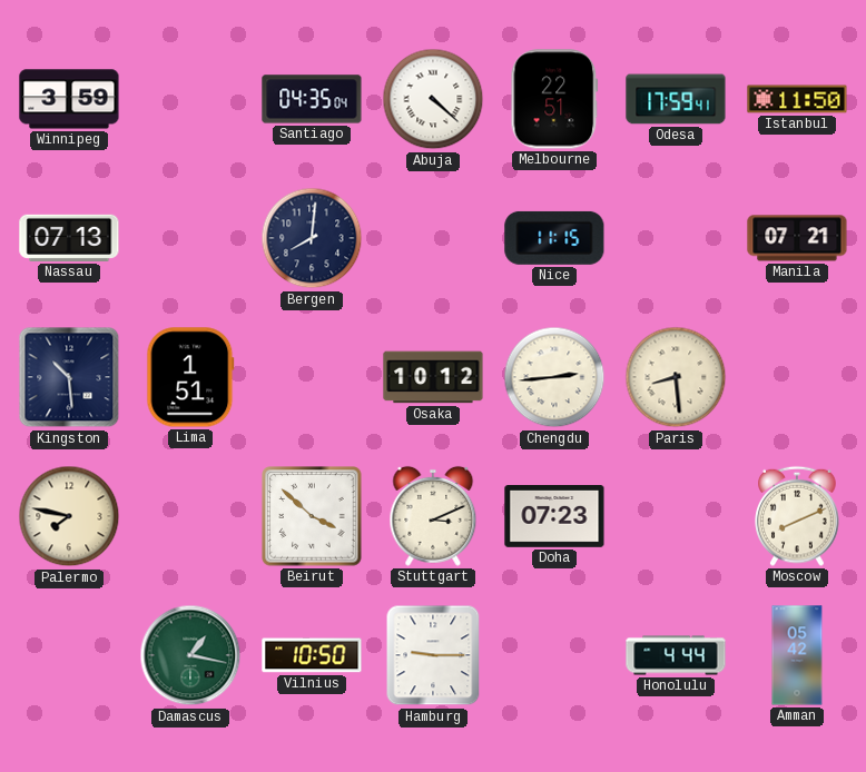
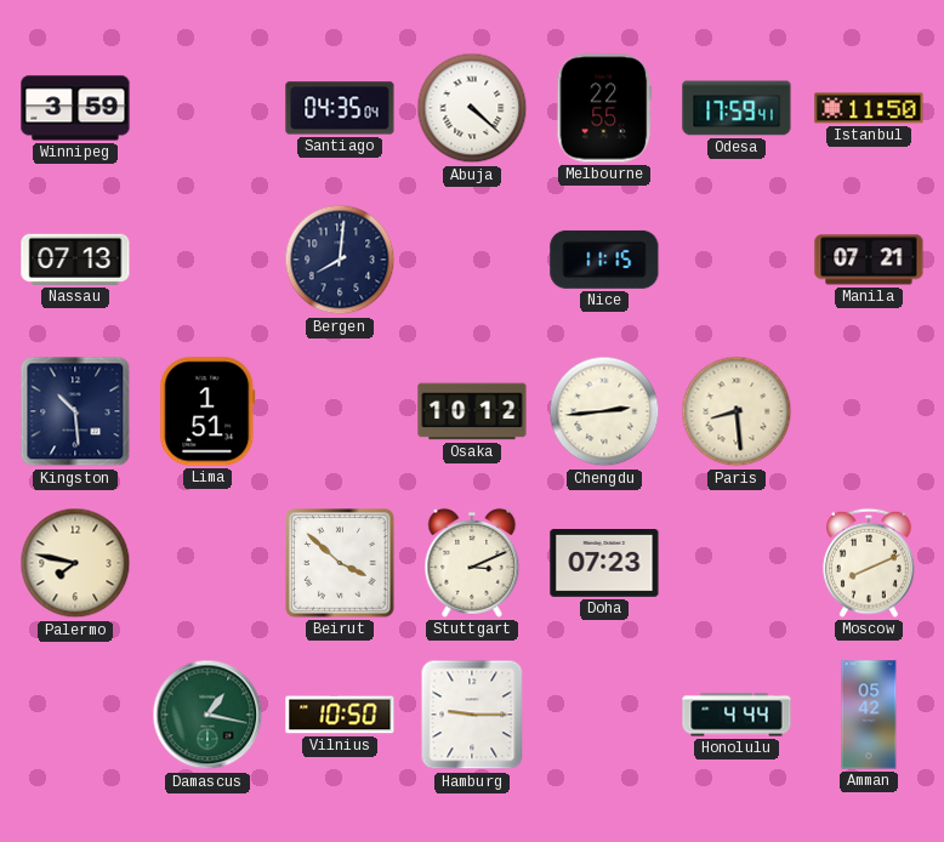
Melbourne: 22:51 -> 22:55
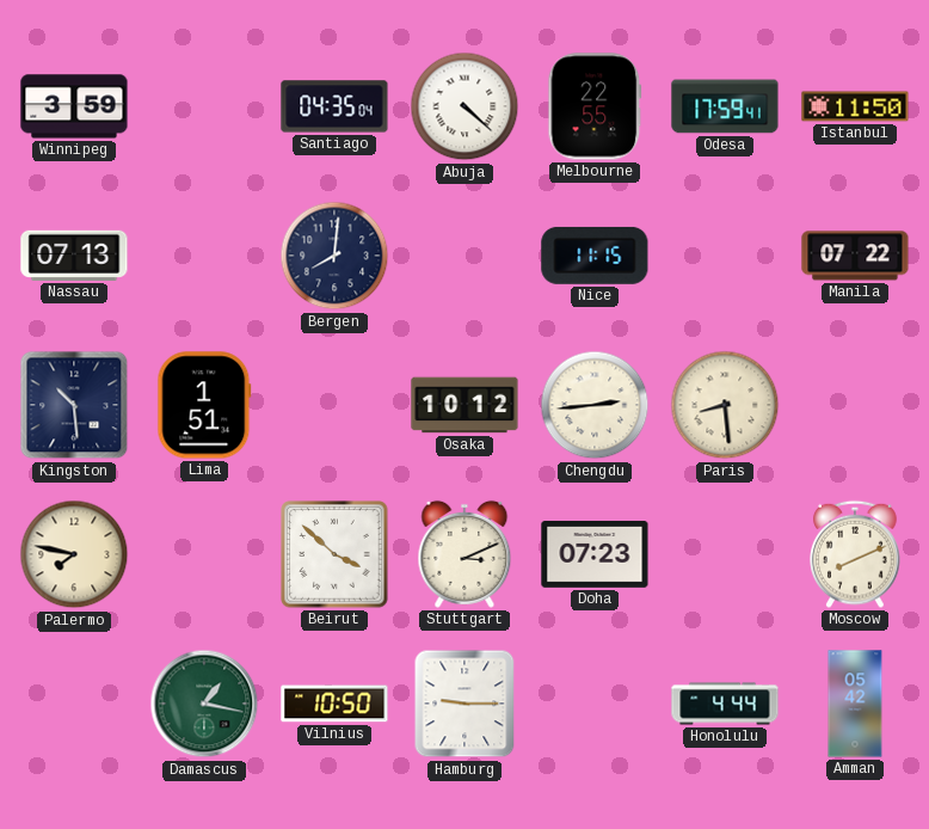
Manila: 07:21 -> 07:22
